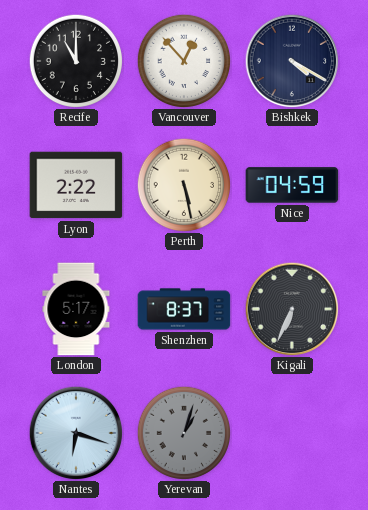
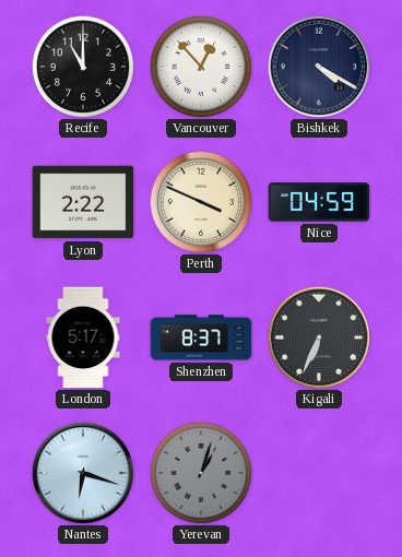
Perth: 5:28 -> 3:49
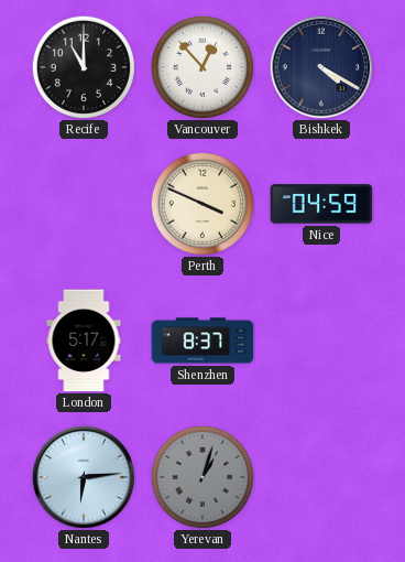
Lyon: 2:22 -> none
Kigali: 6:34 -> none
Nantes: 6:18 -> 6:14
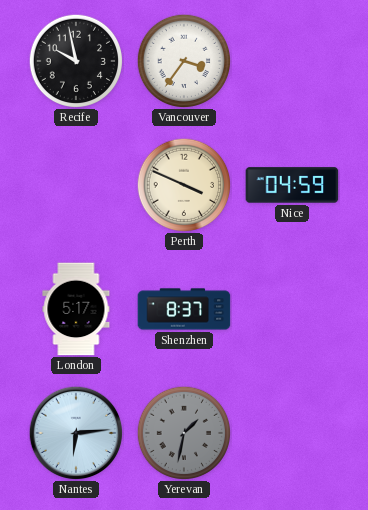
Recife: 11:00 -> 9:58
Vancouver: 12:53 -> 3:36
Bishkek: 4:20 -> none
Yerevan: 1:03 -> 1:32
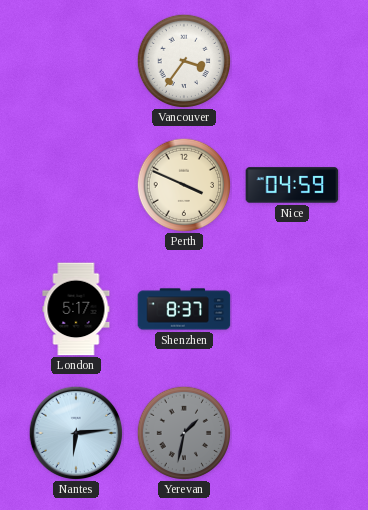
Recife: 9:58 -> none
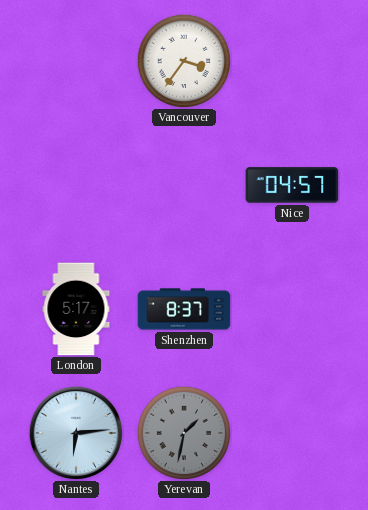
Perth: 3:49 -> none
Nice: 04:59 -> 04:57
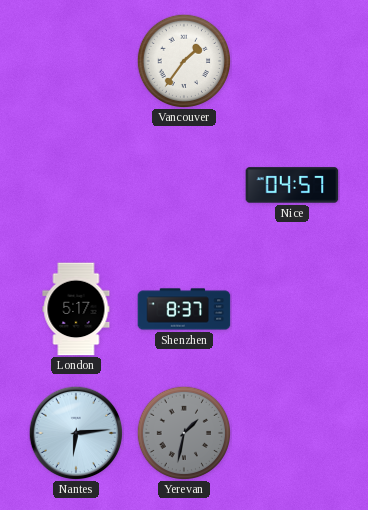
Vancouver: 3:36 -> 1:36
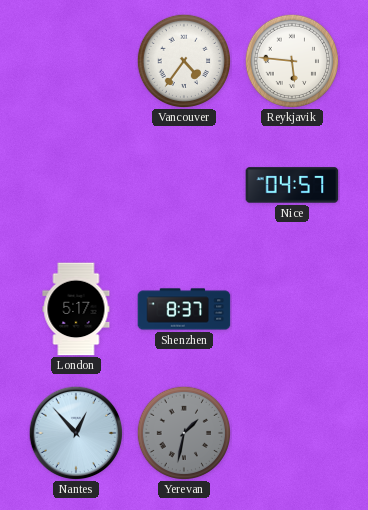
Vancouver: 1:36 -> 4:36
Reykjavik: none -> 5:46
Nantes: 6:14 -> 12:53
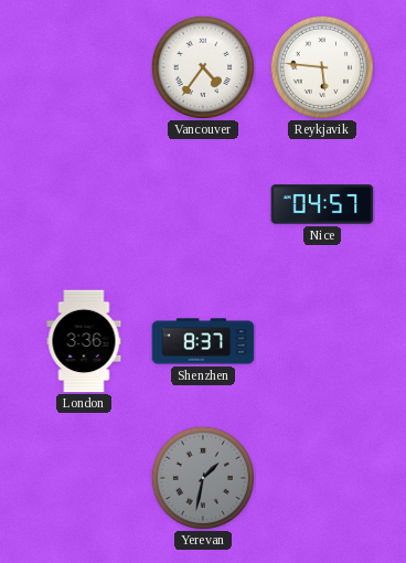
London: 5:17 -> 3:36
Nantes: 12:53 -> none
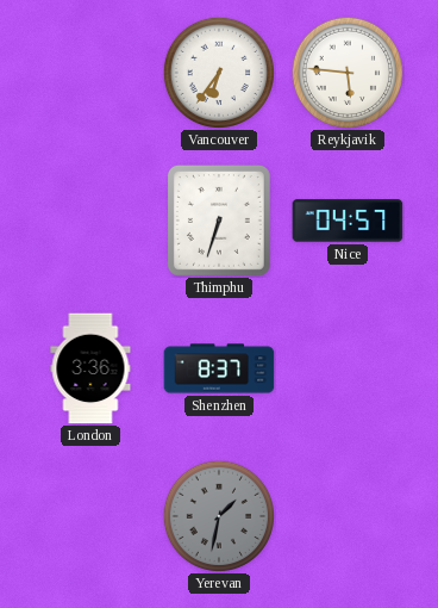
Vancouver: 4:36 -> 6:36
Thimphu: none -> 6:33
